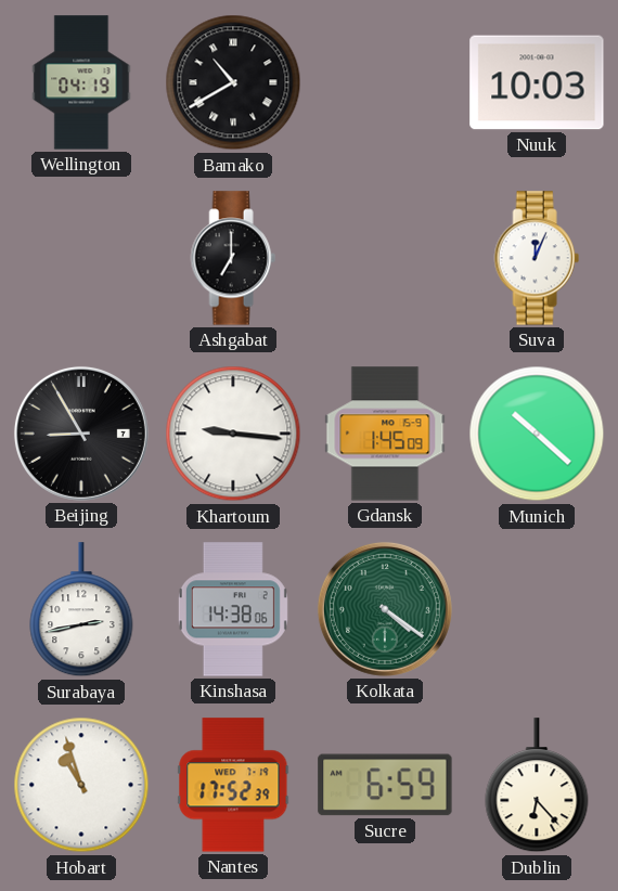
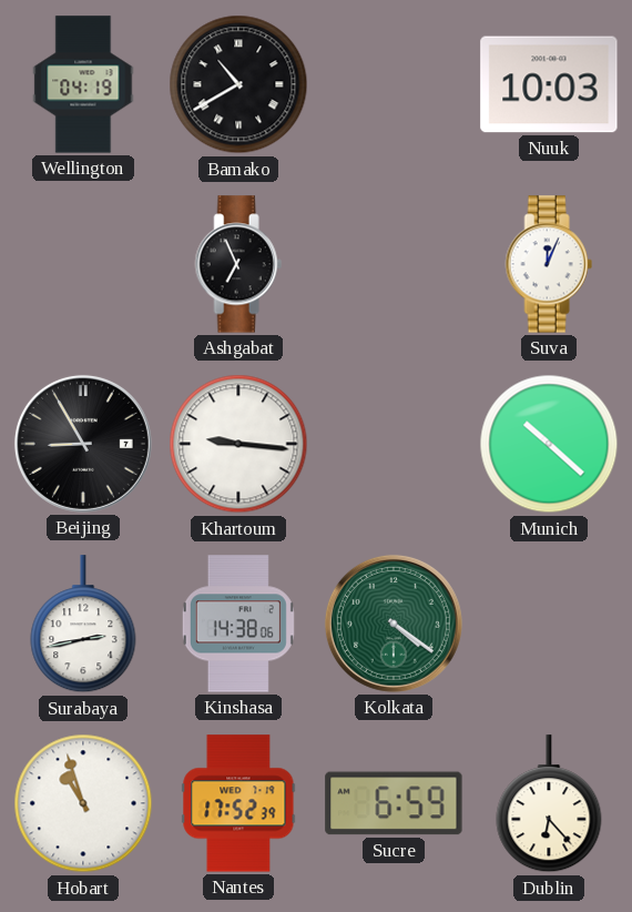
Ashgabat: 7:00 -> 6:56
Gdansk: 1:45 -> none
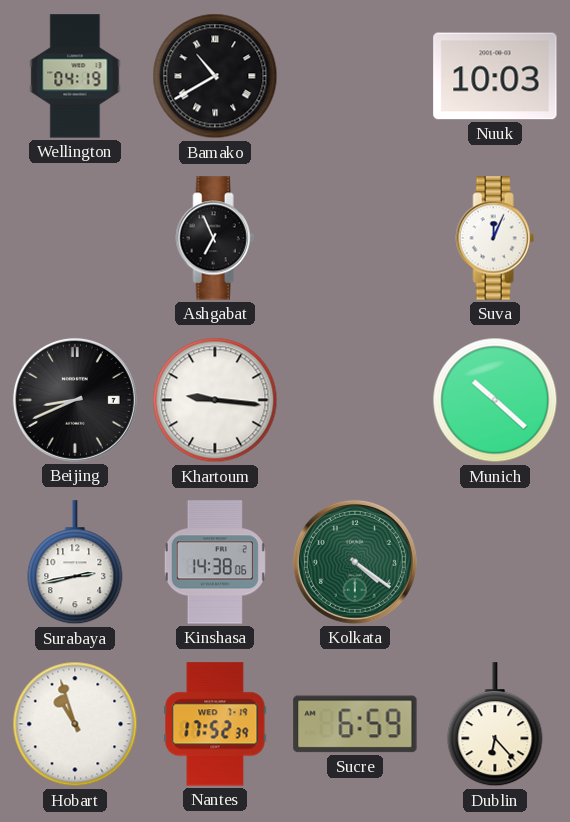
Beijing: 8:55 -> 8:41
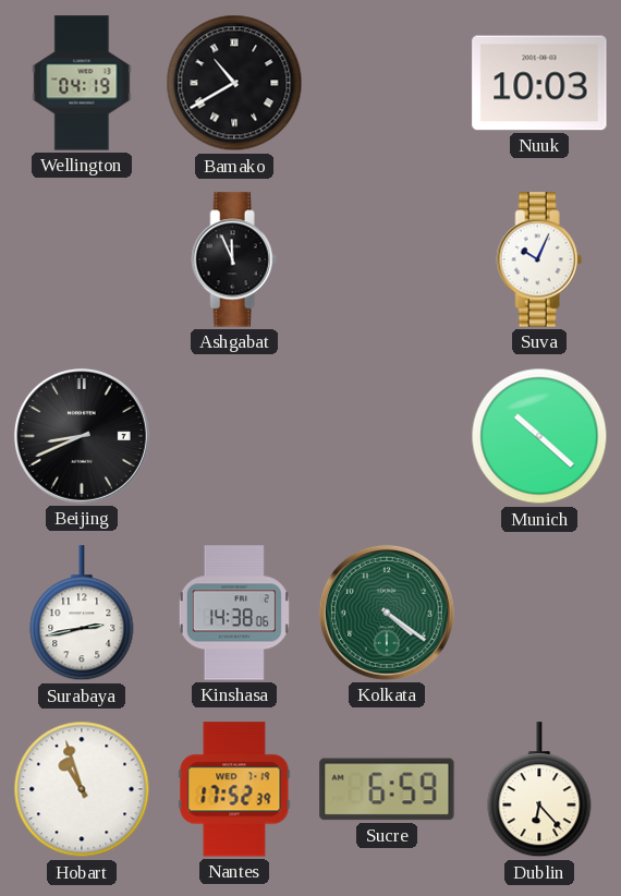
Ashgabat: 6:56 -> 11:56
Suva: 12:04 -> 10:04
Khartoum: 9:16 -> none
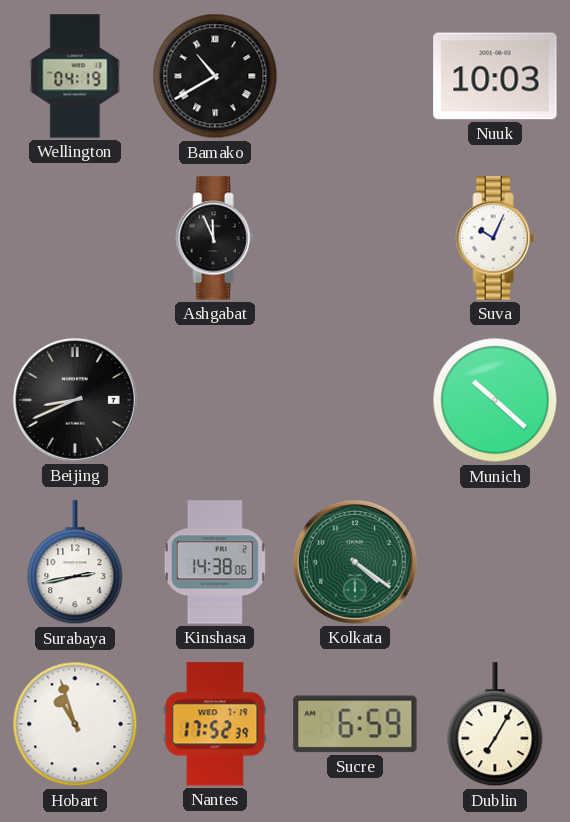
Dublin: 6:23 -> 7:05
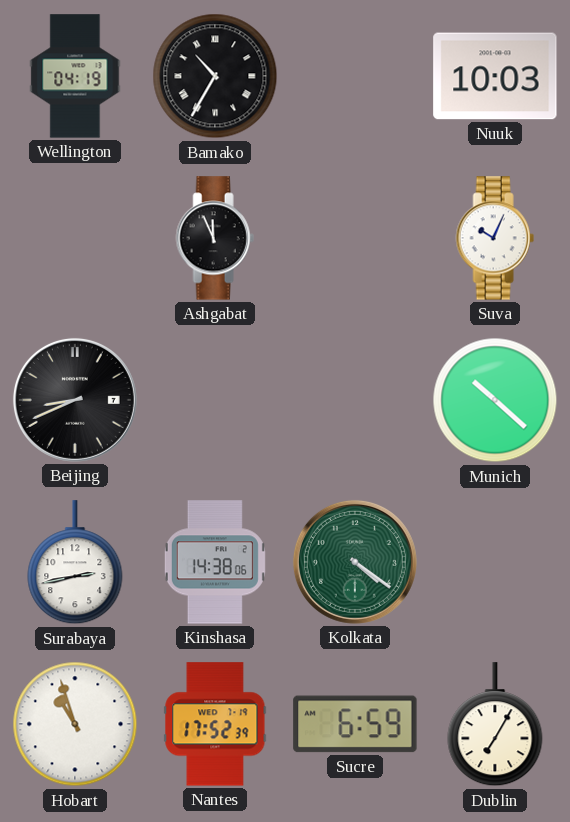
Bamako: 10:40 -> 10:35
